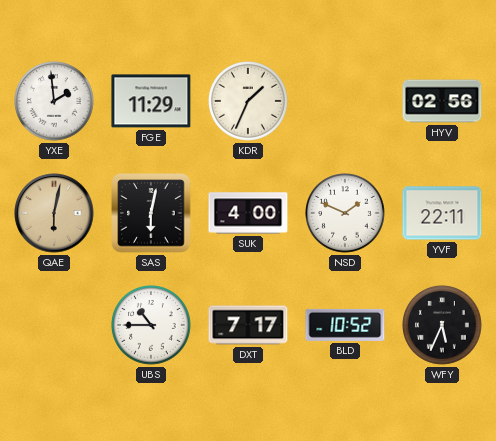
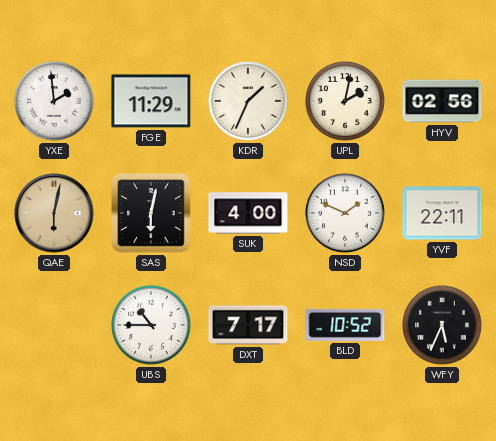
UPL: none -> 2:02
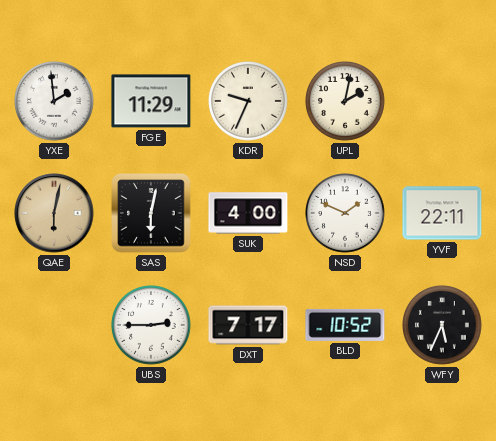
KDR: 1:34 -> 9:34
HYV: 02:56 -> none
UBS: 10:45 -> 2:45
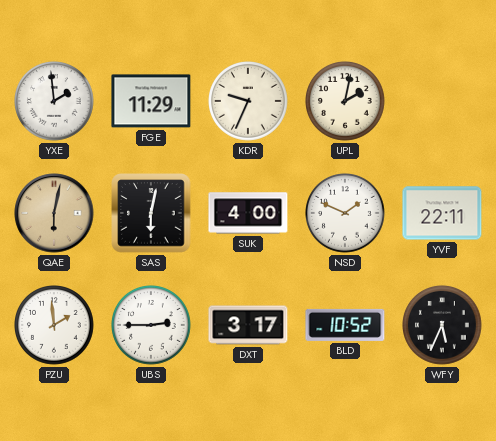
PZU: none -> 1:59
DXT: 7:17 -> 3:17
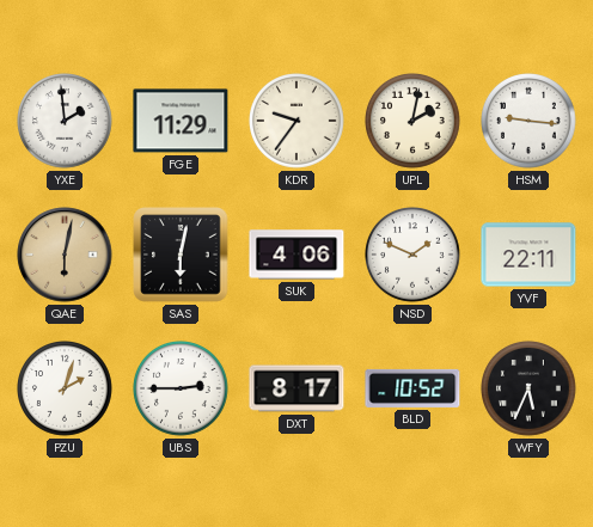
KDR: 9:34 -> 9:36
HSM: none -> 9:16
SUK: 4:00 -> 4:06
PZU: 1:59 -> 2:03
DXT: 3:17 -> 8:17
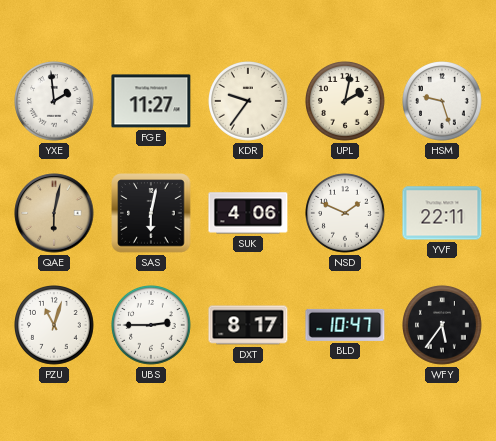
FGE: 11:29 -> 11:27
HSM: 9:16 -> 9:27
PZU: 2:03 -> 11:03
BLD: 10:52 -> 10:47
WFY: 5:34 -> 5:36
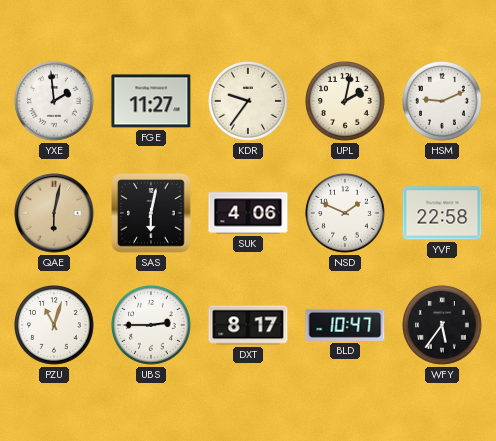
HSM: 9:27 -> 9:11
YVF: 22:11 -> 22:58
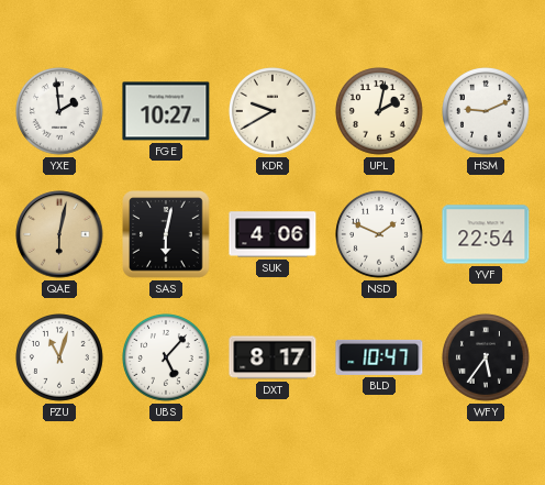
FGE: 11:27 -> 10:27
KDR: 9:36 -> 9:40
YVF: 22:58 -> 22:54
UBS: 2:45 -> 5:07
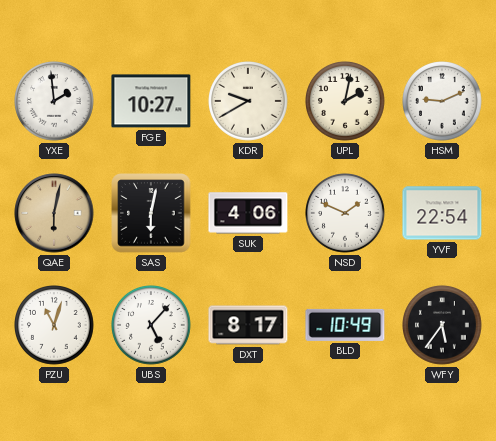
BLD: 10:47 -> 10:49
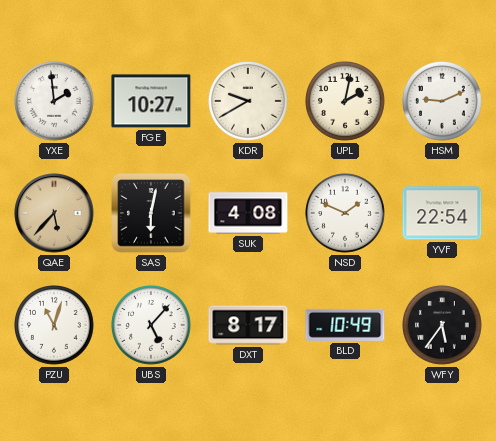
QAE: 6:02 -> 5:37
SUK: 4:06 -> 4:08
